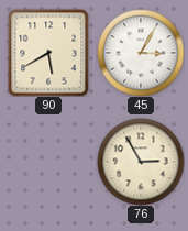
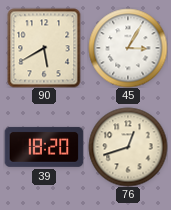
39: none -> 18:20
76: 2:55 -> 12:42
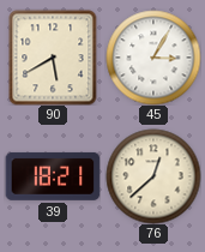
39: 18:20 -> 18:21
76: 12:42 -> 12:38
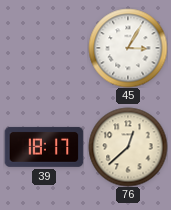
90: 5:40 -> none
39: 18:21 -> 18:17
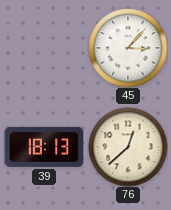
45: 3:05 -> 3:07
39: 18:17 -> 18:13
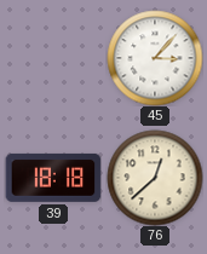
39: 18:13 -> 18:18
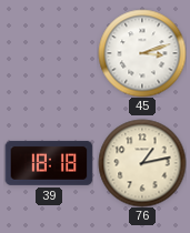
45: 3:07 -> 3:12
76: 12:38 -> 1:13
